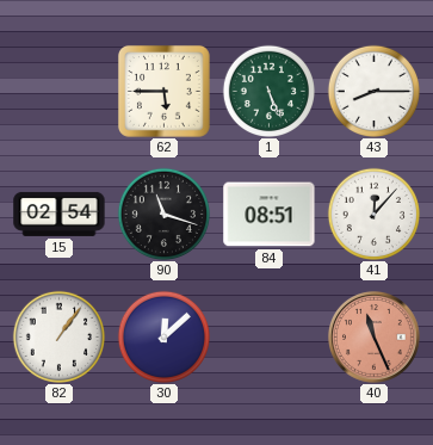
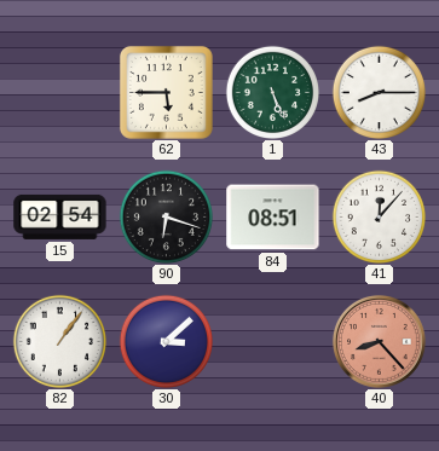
90: 11:18 -> 6:18
30: 12:08 -> 3:08
40: 11:26 -> 8:23
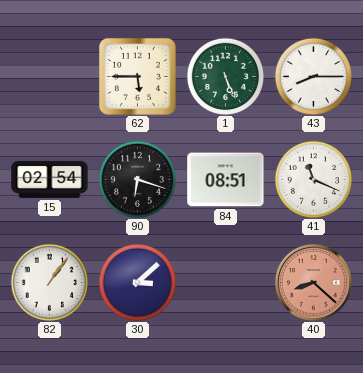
41: 12:07 -> 11:19
40: 8:23 -> 8:22
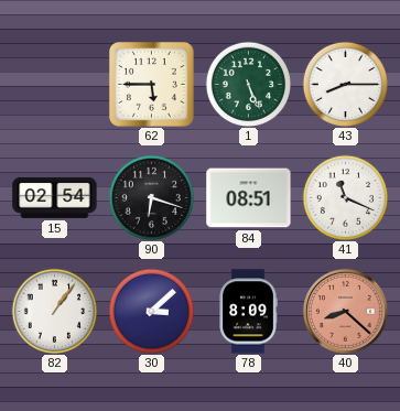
78: none -> 8:09
